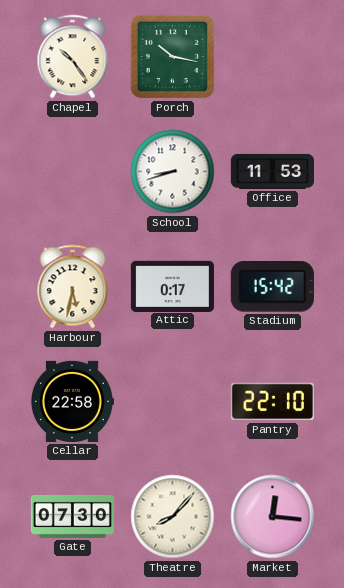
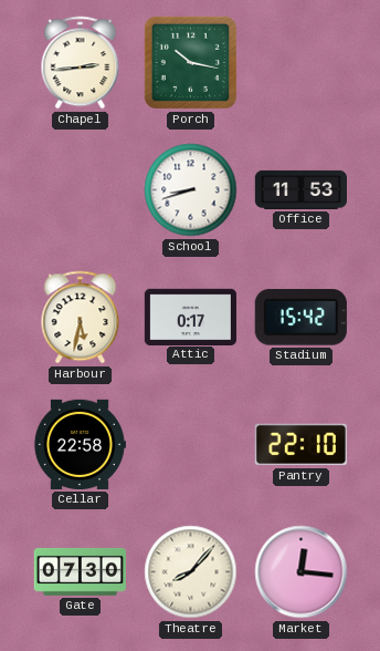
Chapel: 10:24 -> 2:44
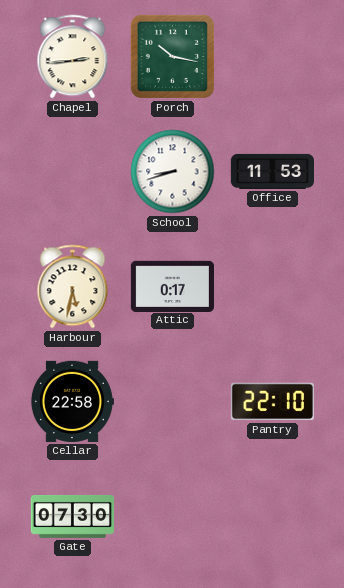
Stadium: 15:42 -> none
Theatre: 8:07 -> none
Market: 12:16 -> none
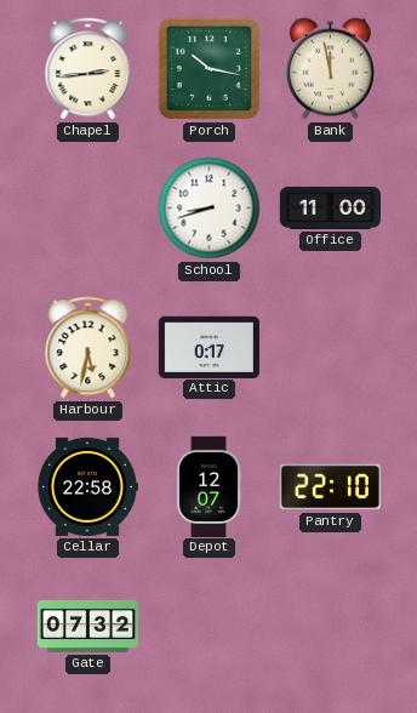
Bank: none -> 11:58
Office: 11:53 -> 11:00
Depot: none -> 12:07
Gate: 07:30 -> 07:32
